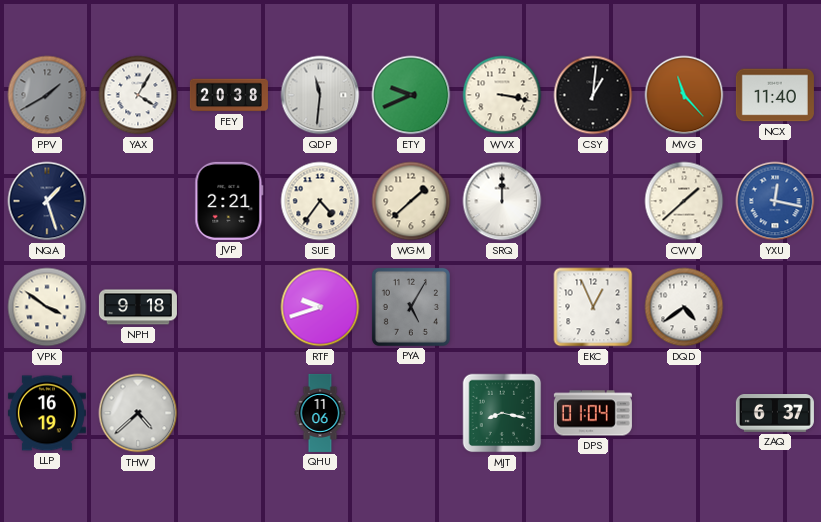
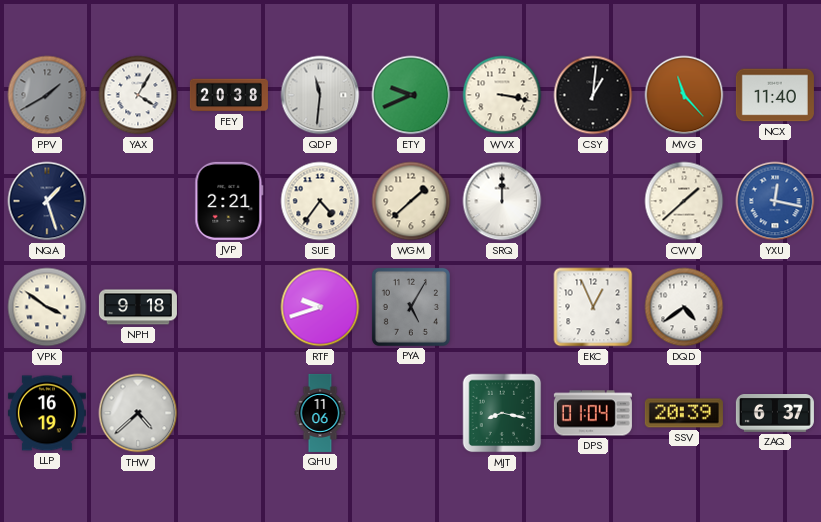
SSV: none -> 20:39
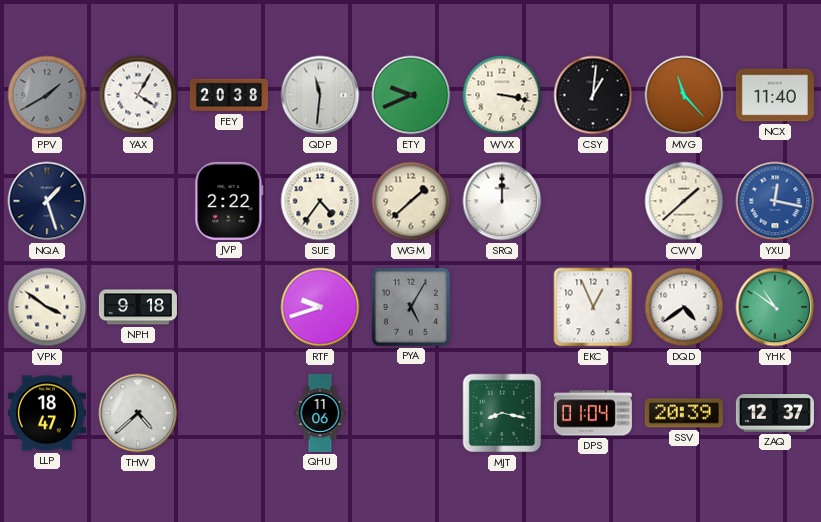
JVP: 2:21 -> 2:22
YHK: none -> 10:51
LLP: 16:19 -> 18:47
ZAQ: 6:37 -> 12:37
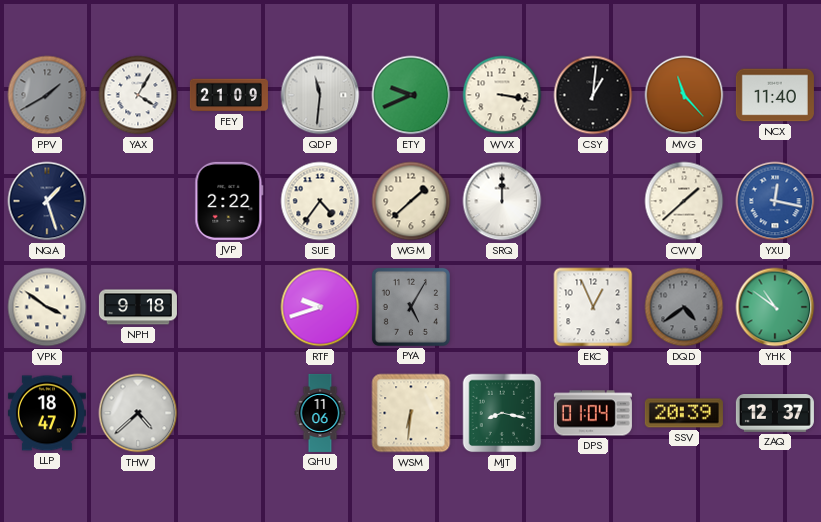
FEY: 20:38 -> 21:09
DQD dial: white -> grey
WSM: none -> 6:31
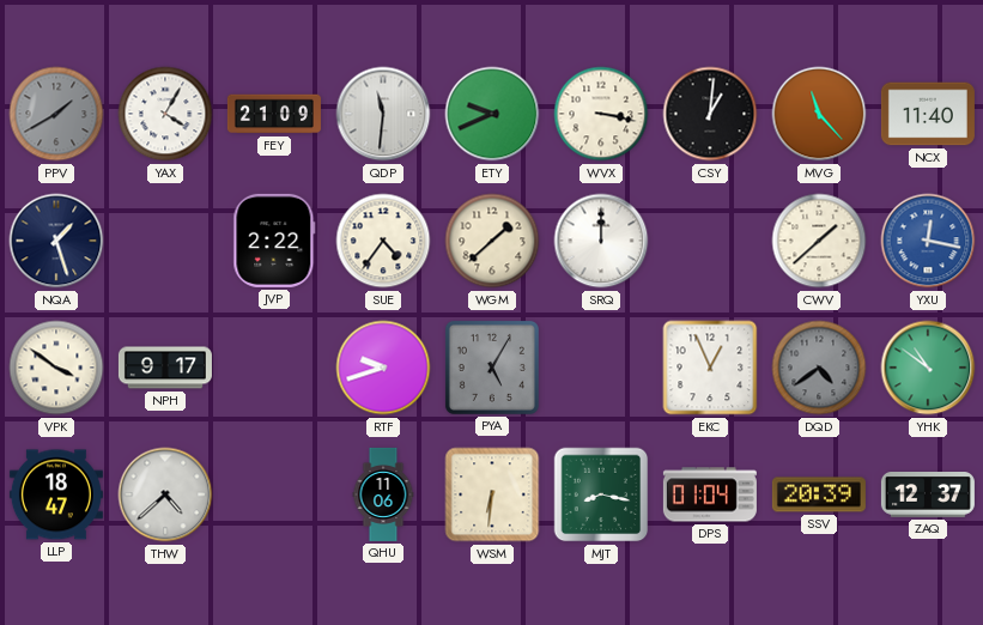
NPH: 9:18 -> 9:17
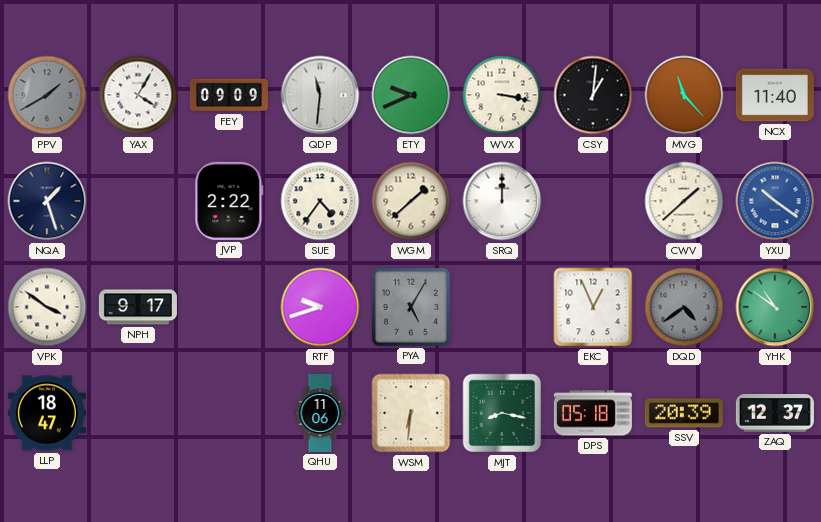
FEY: 21:09 -> 09:09
YXU: 12:17 -> 10:21
THW: 4:38 -> none
DPS: 01:04 -> 05:18
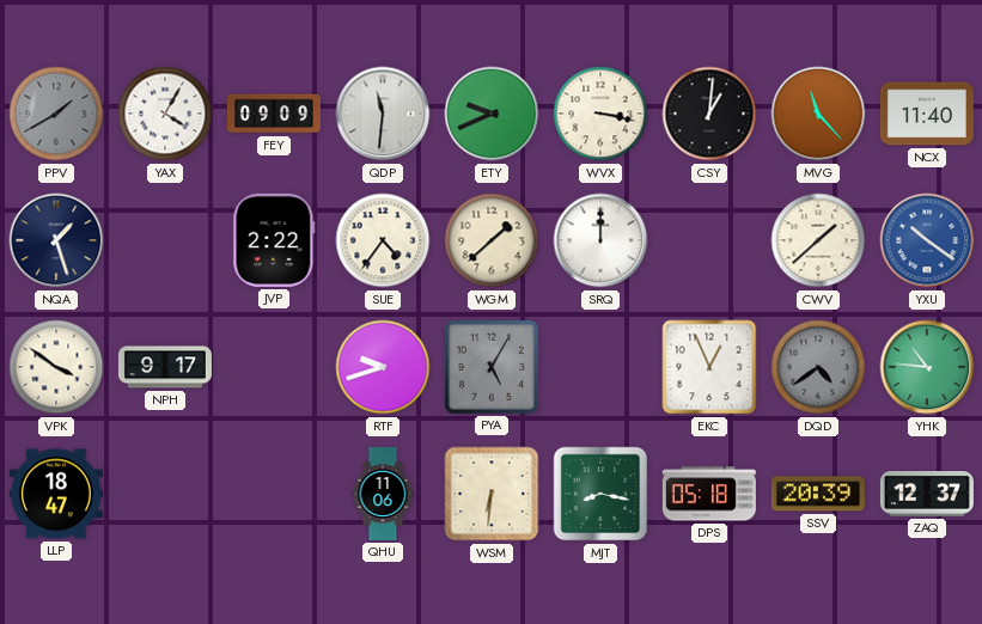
YHK: 10:51 -> 10:46
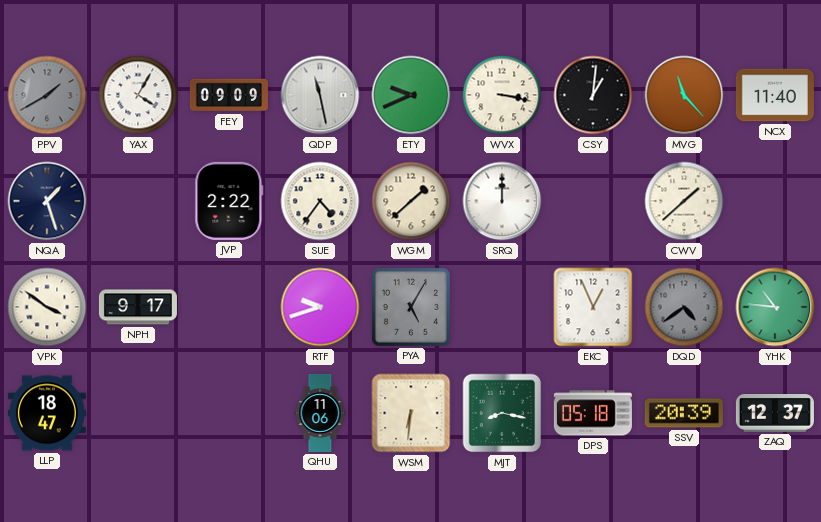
QDP: 11:31 -> 11:28
YXU: 10:21 -> none
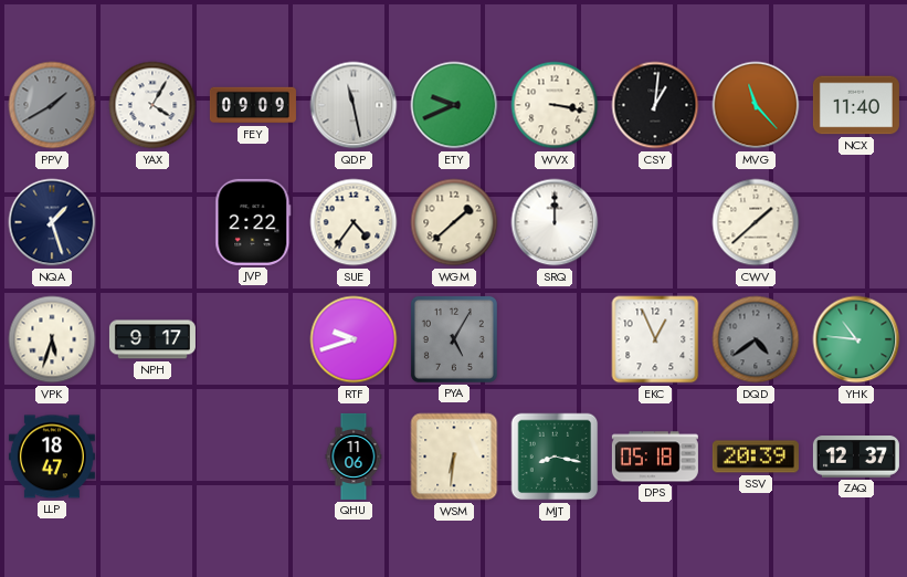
VPK: 3:51 -> 5:33
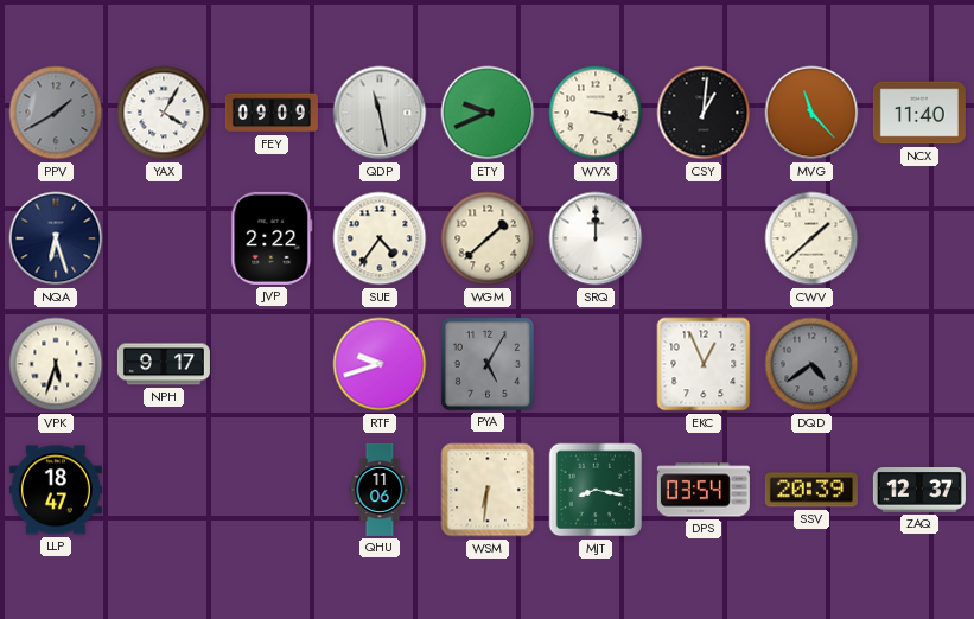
NQA: 1:27 -> 6:27
YHK: 10:46 -> none
DPS: 05:18 -> 03:54
